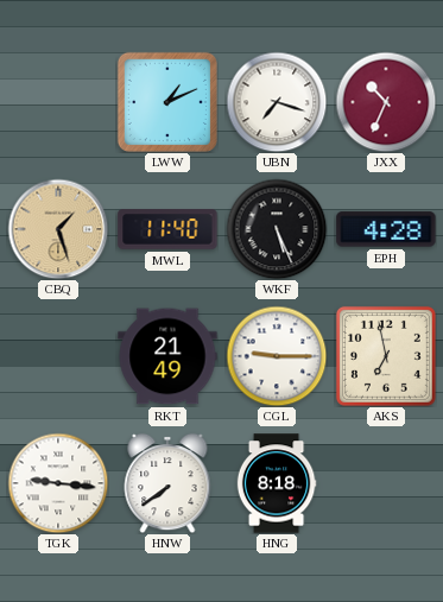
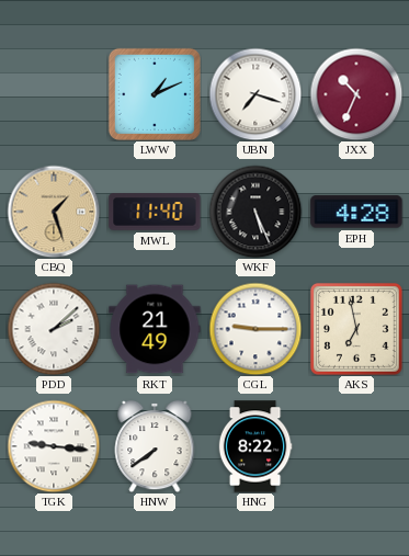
PDD: none -> 2:08
HNG: 8:18 -> 8:22
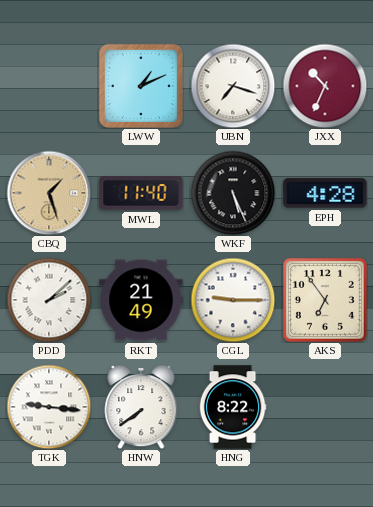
AKS: 6:58 -> 6:54
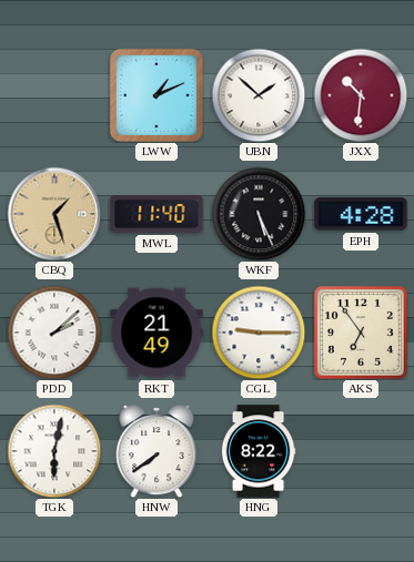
UBN: 7:18 -> 1:52
JXX: 10:34 -> 10:31
TGK: 9:16 -> 6:02
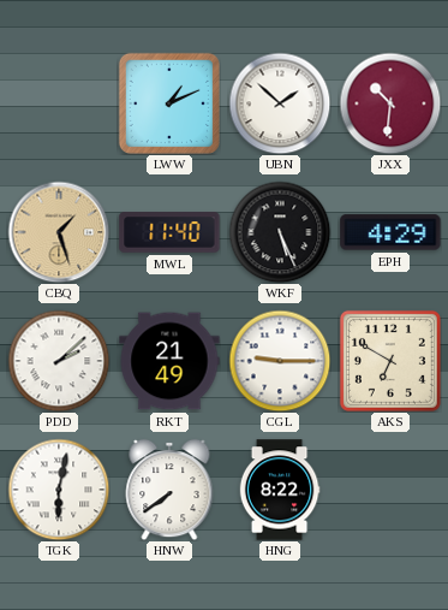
EPH: 4:28 -> 4:29
AKS: 6:54 -> 6:50
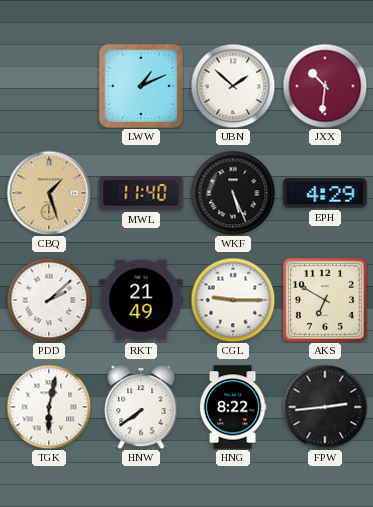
FPW: none -> 2:44
